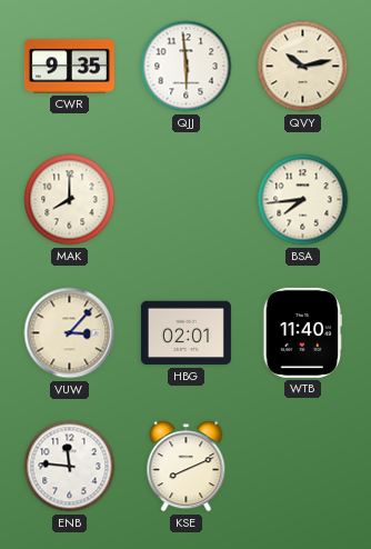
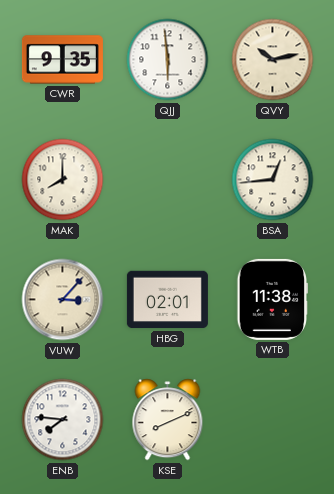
BSA: 7:44 -> 12:44
WTB: 11:40 -> 11:38
ENB: 11:46 -> 7:46
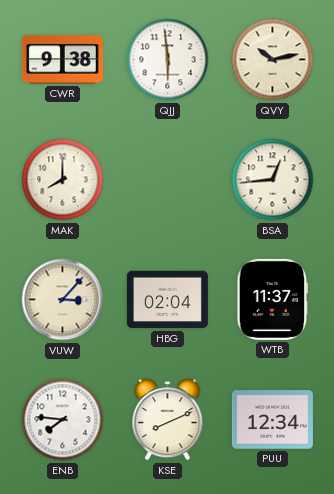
CWR: 9:35 -> 9:38
HBG: 02:01 -> 02:04
WTB: 11:38 -> 11:37
PUU: none -> 12:34
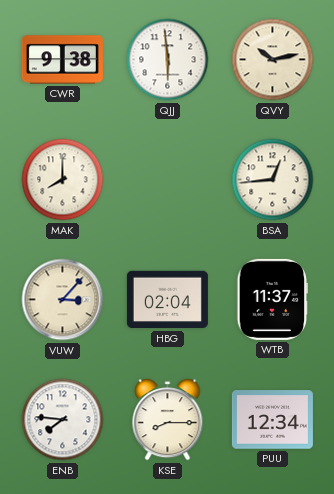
KSE: 8:11 -> 8:15
